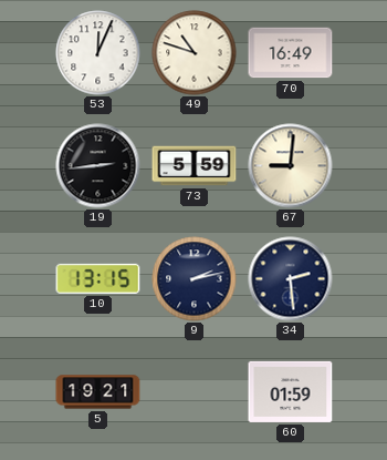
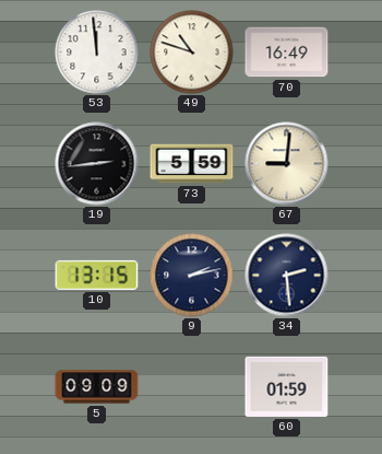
53: 12:04 -> 11:59
5: 19:21 -> 09:09
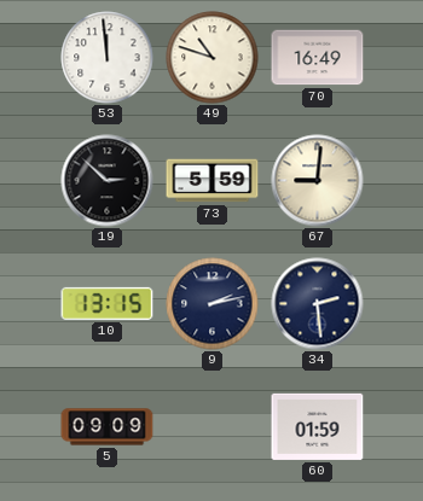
19: 2:44 -> 2:52
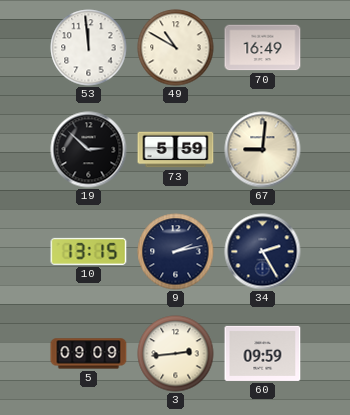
49: 10:48 -> 10:50
34: 2:29 -> 2:25
3: none -> 2:44
60: 01:59 -> 09:59
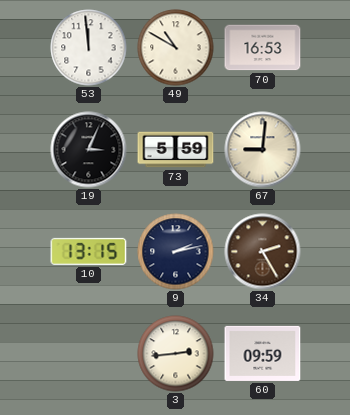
70: 16:49 -> 16:53
19: 2:52 -> 3:04
34 dial: navy -> brown
5: 09:09 -> none
